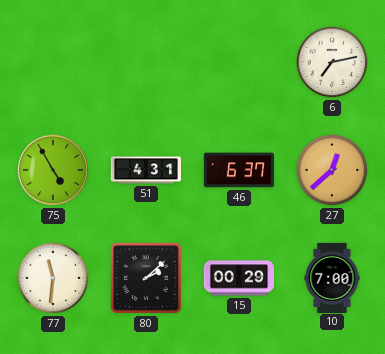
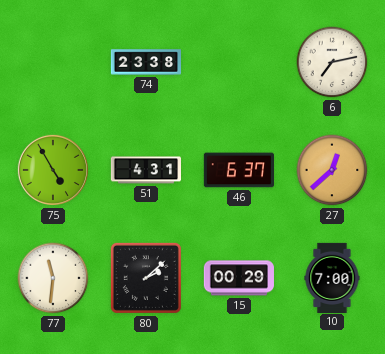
74: none -> 23:38
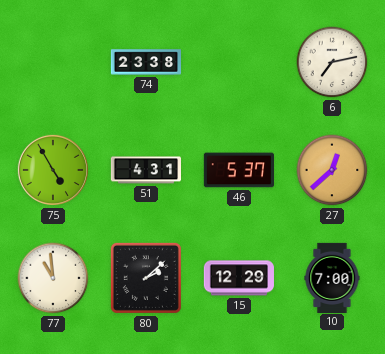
46: 6:37 -> 5:37
77: 11:31 -> 10:59
15: 00:29 -> 12:29
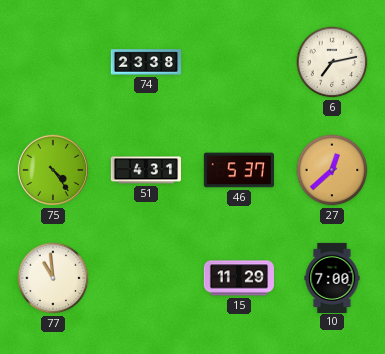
75: 4:55 -> 4:24
80: 2:08 -> none
15: 12:29 -> 11:29
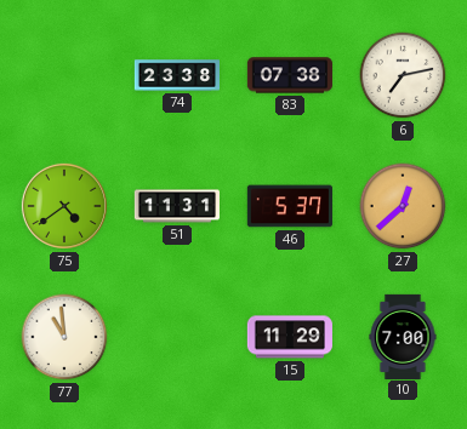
83: none -> 07:38
75: 4:24 -> 4:39
51: 4:31 -> 11:31
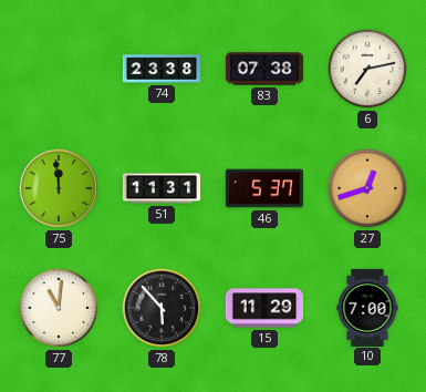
75: 4:39 -> 11:59
27: 12:38 -> 12:42
77: 10:59 -> 11:01
78: none -> 5:53
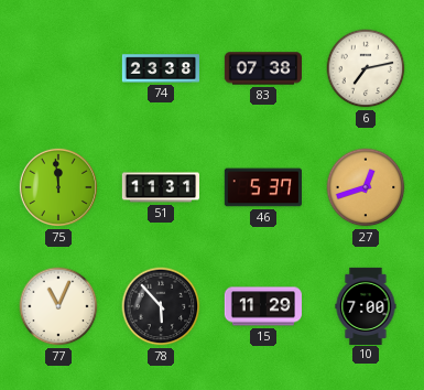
77: 11:01 -> 11:04
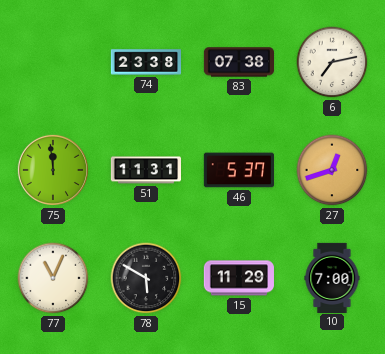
78: 5:53 -> 5:50
